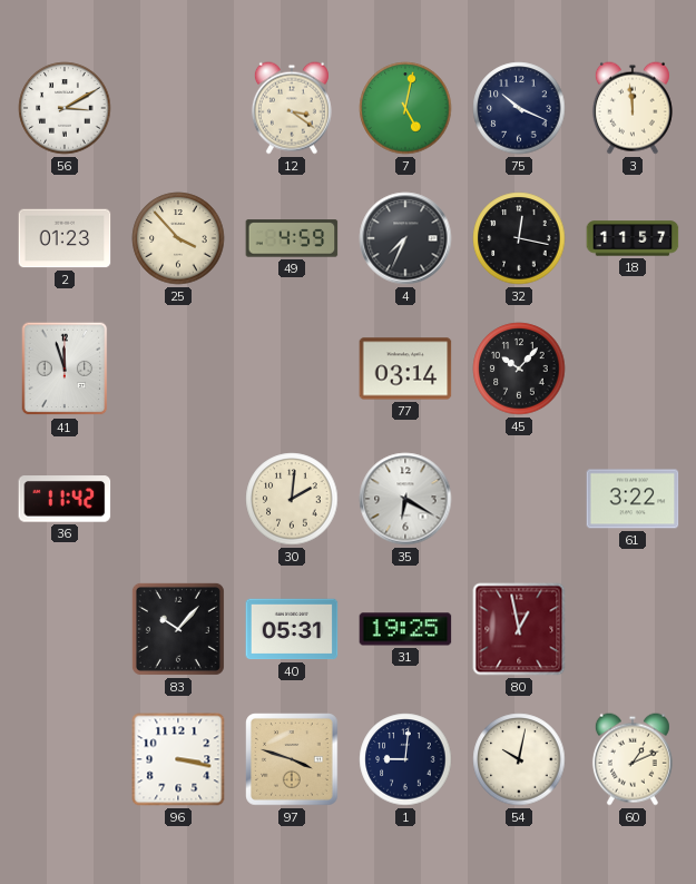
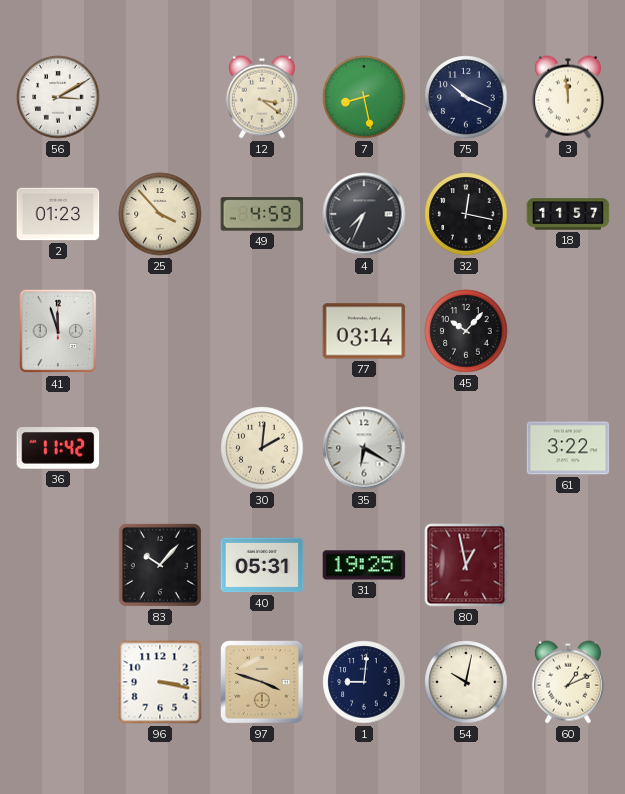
7: 5:02 -> 8:28
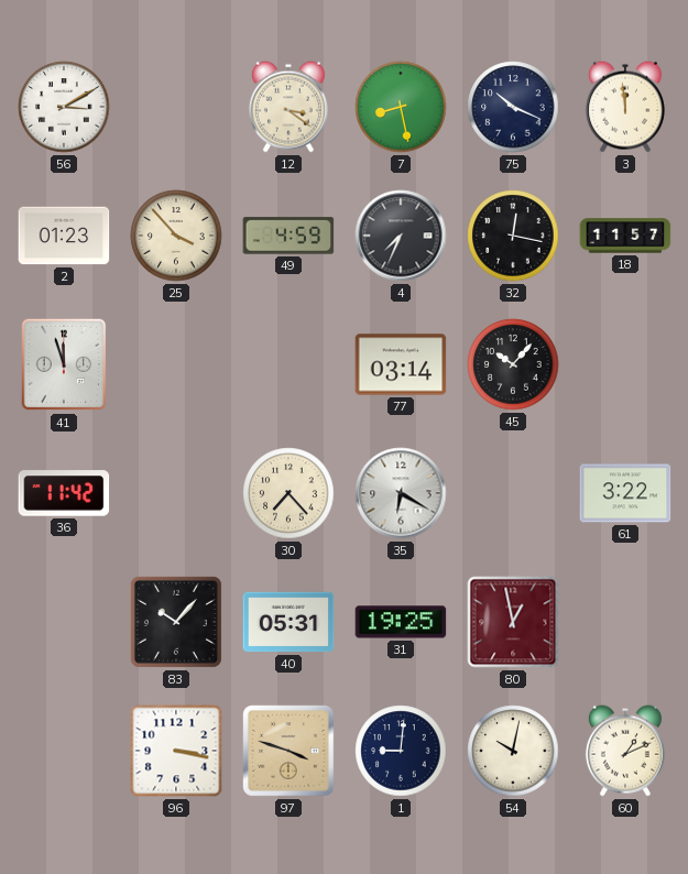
30: 2:01 -> 7:23
